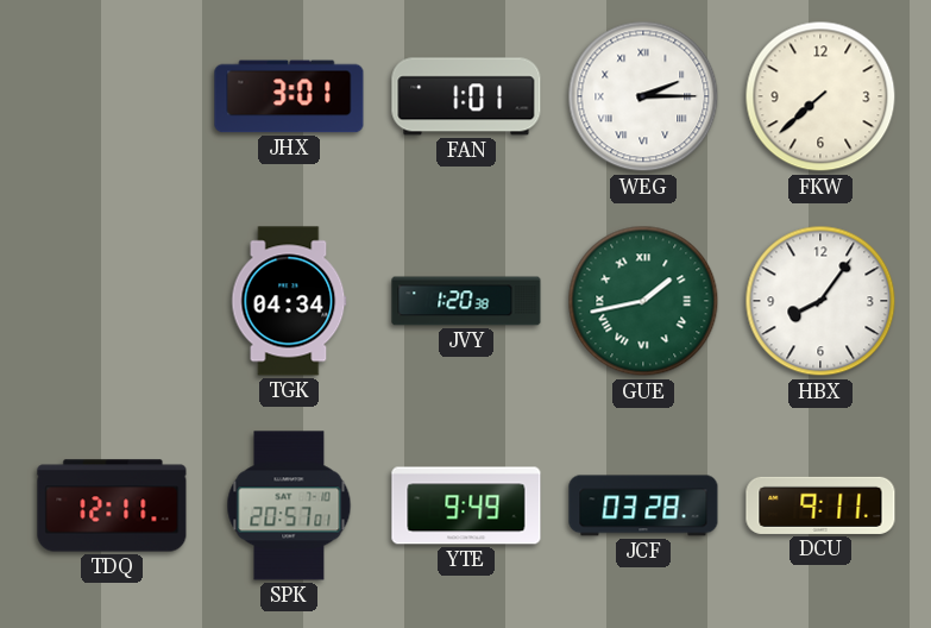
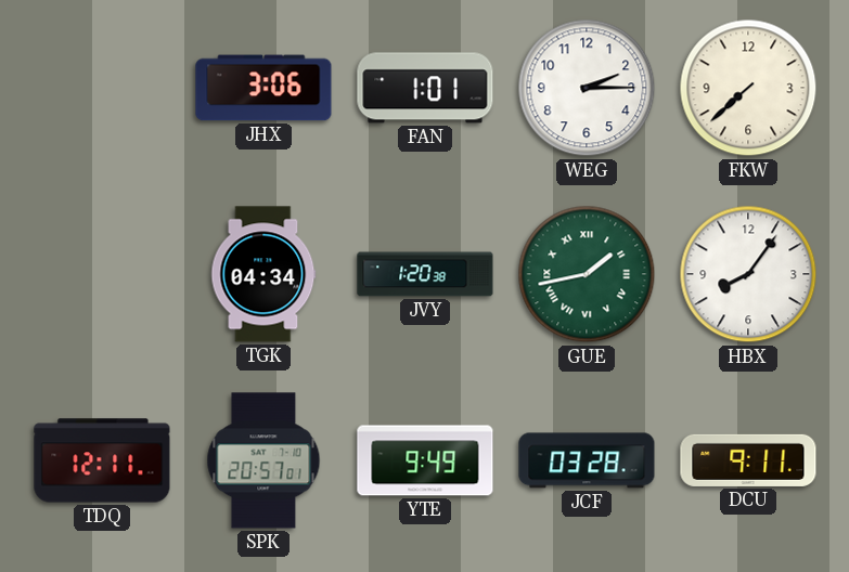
JHX: 3:01 -> 3:06
WEG numerals: Roman -> Arabic
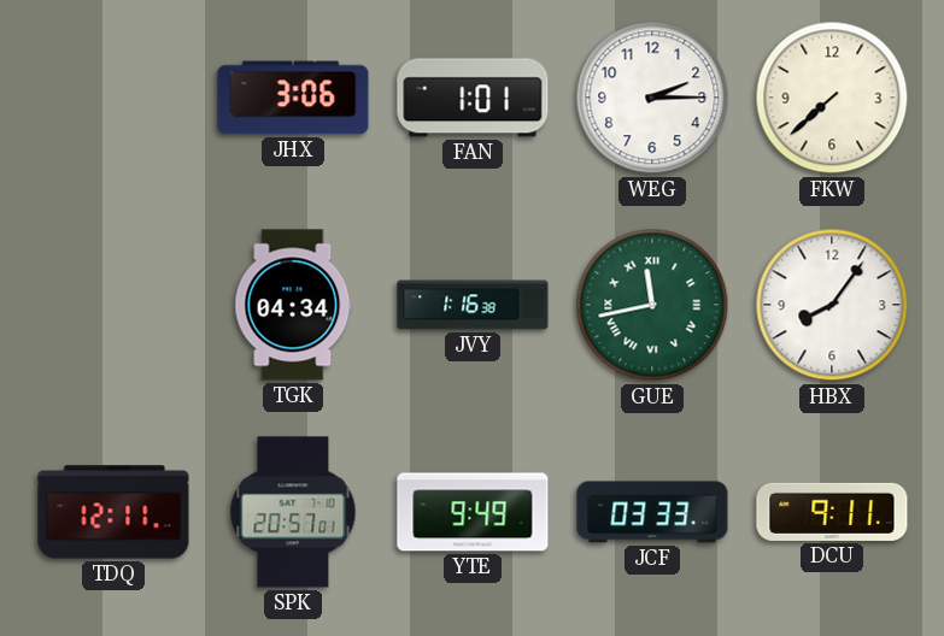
JVY: 1:20 -> 1:16
GUE: 1:43 -> 11:43
JCF: 03:28 -> 03:33
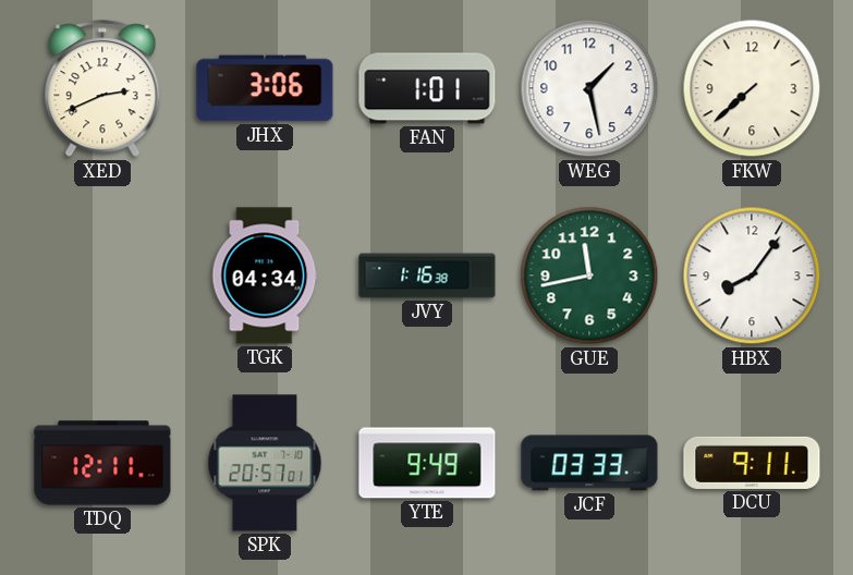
XED: none -> 2:41
WEG: 2:15 -> 1:28
GUE numerals: Roman -> Arabic
